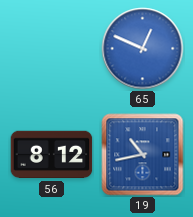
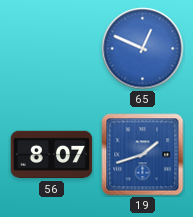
56: 8:12 -> 8:07
19: 10:43 -> 1:42
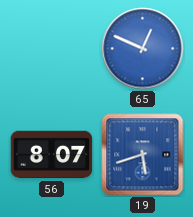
19: 1:42 -> 5:42
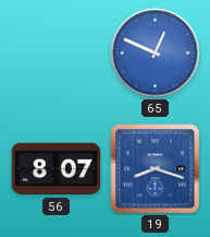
19: 5:42 -> 8:18
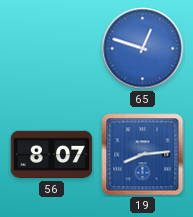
65: 12:49 -> 12:48
19: 8:18 -> 8:14
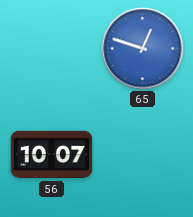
56: 8:07 -> 10:07
19: 8:14 -> none
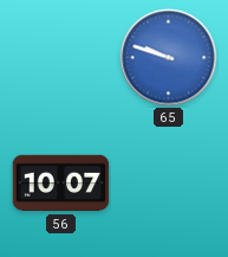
65: 12:48 -> 9:48
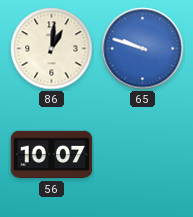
86: none -> 1:01
